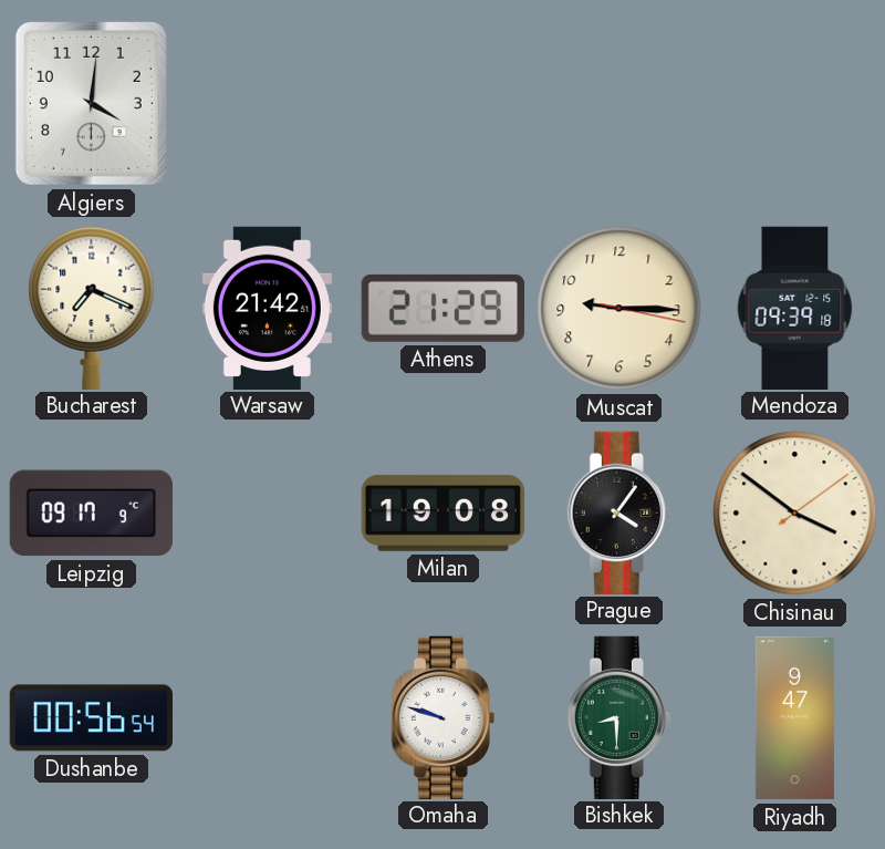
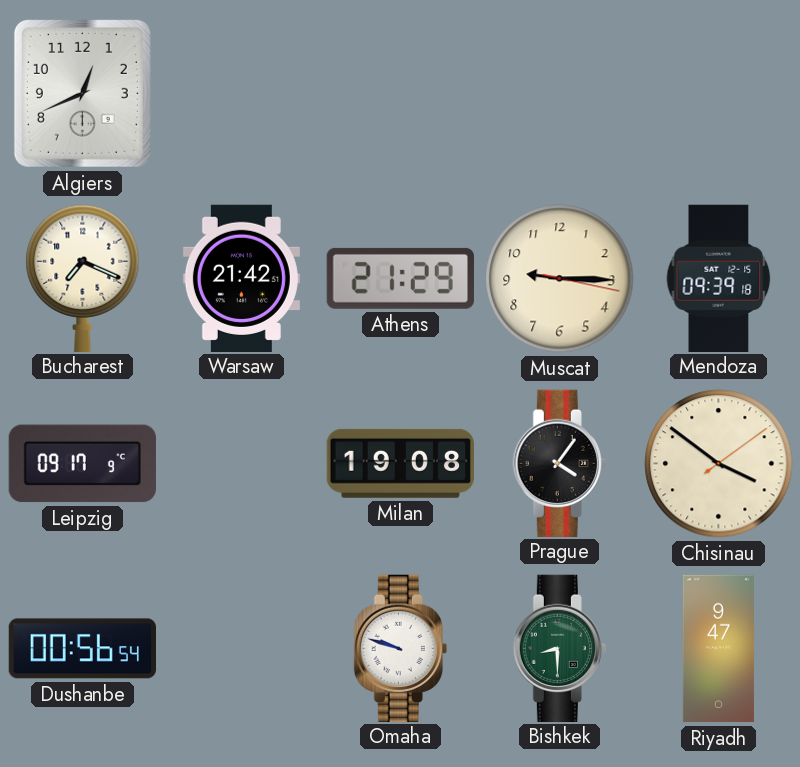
Algiers: 4:01 -> 12:41
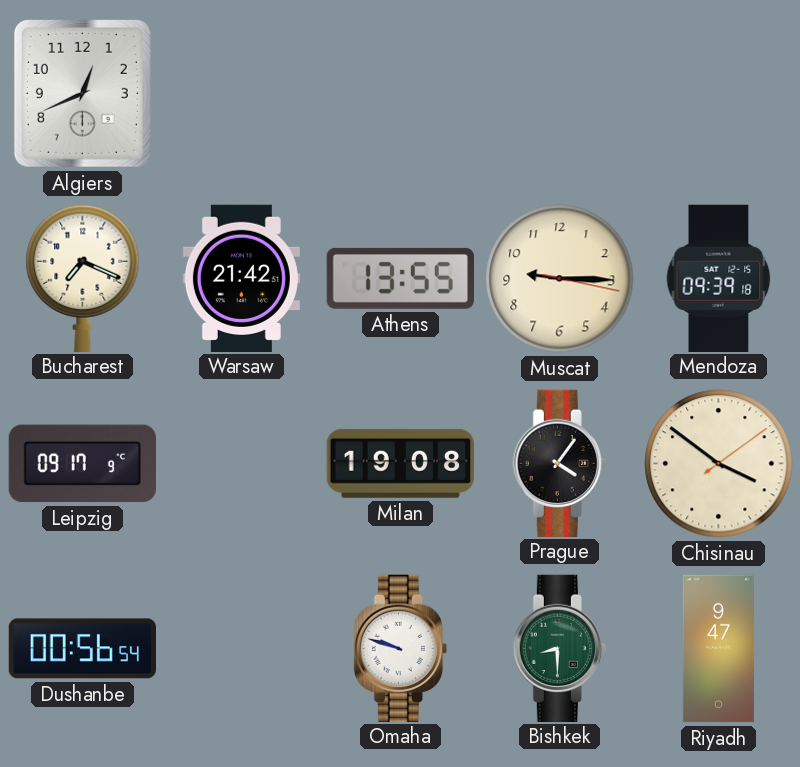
Athens: 21:29 -> 13:55
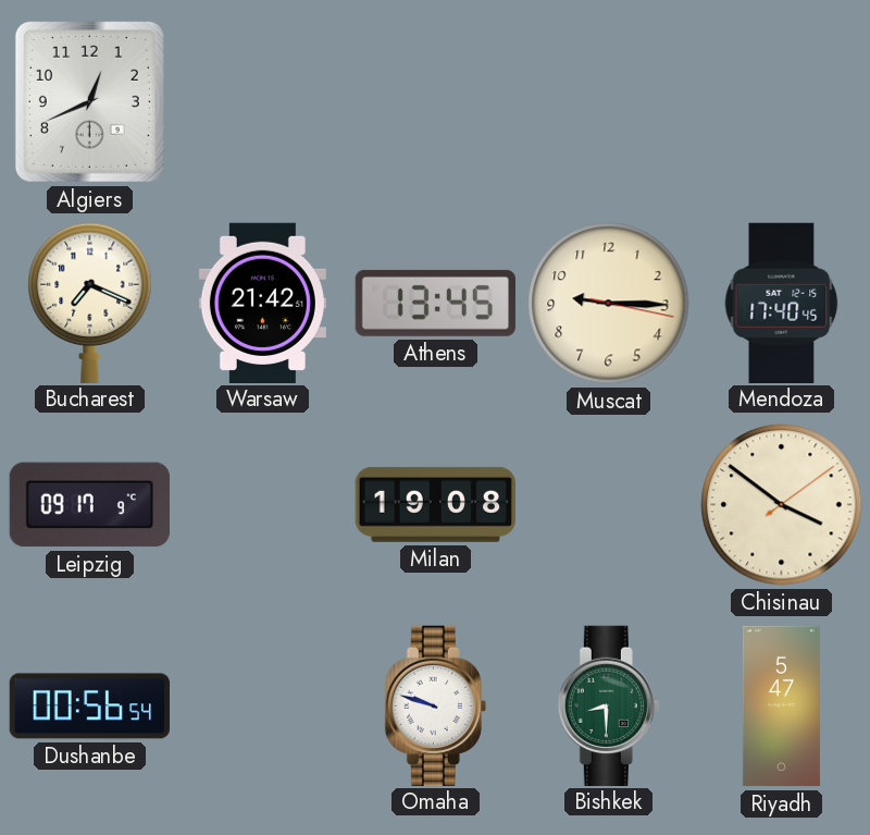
Athens: 13:55 -> 13:45
Mendoza: 09:39 -> 17:40
Prague: 4:06 -> none
Riyadh: 9:47 -> 5:47
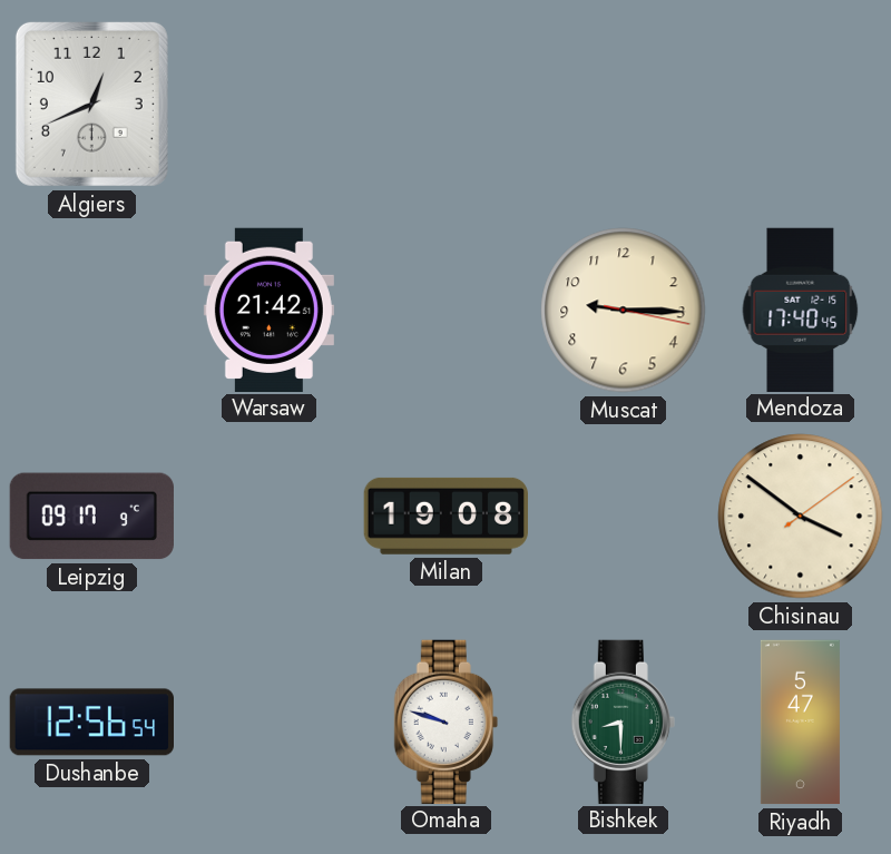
Bucharest: 7:19 -> none
Athens: 13:45 -> none
Dushanbe: 00:56 -> 12:56
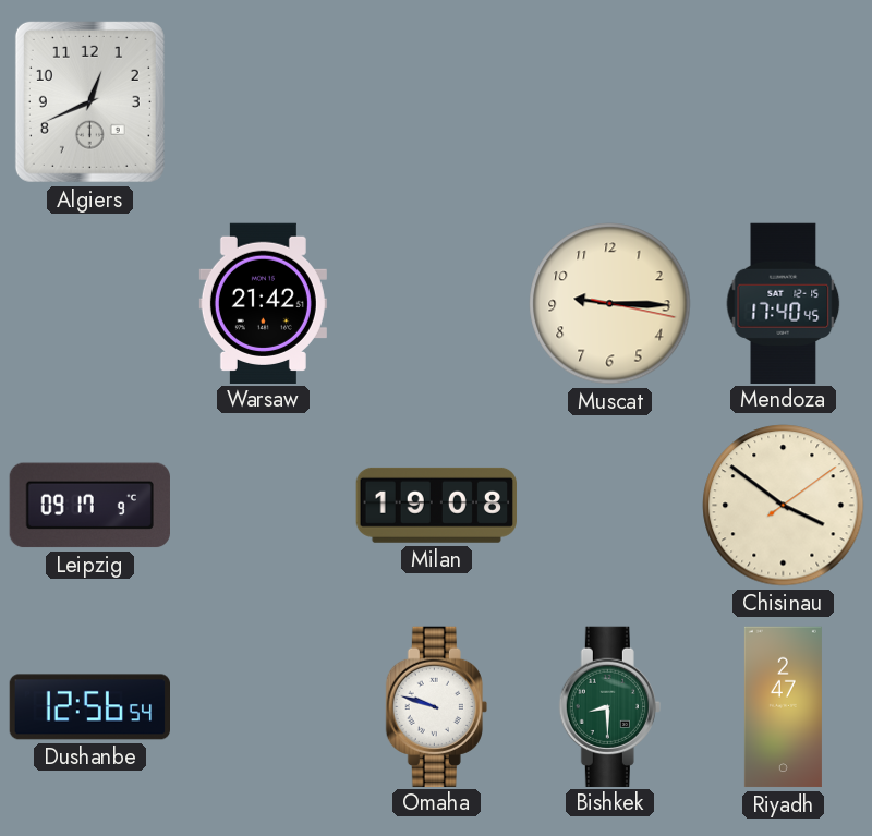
Riyadh: 5:47 -> 2:47
